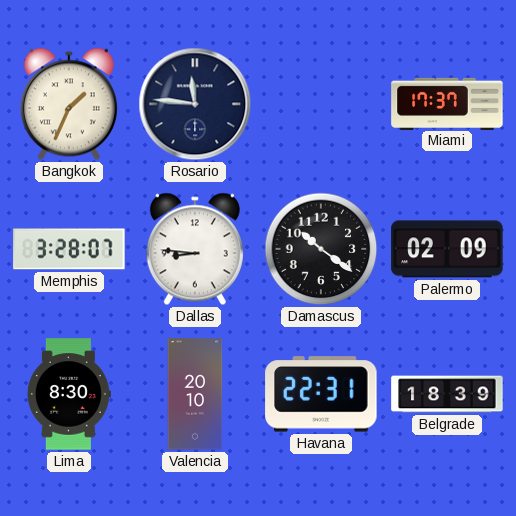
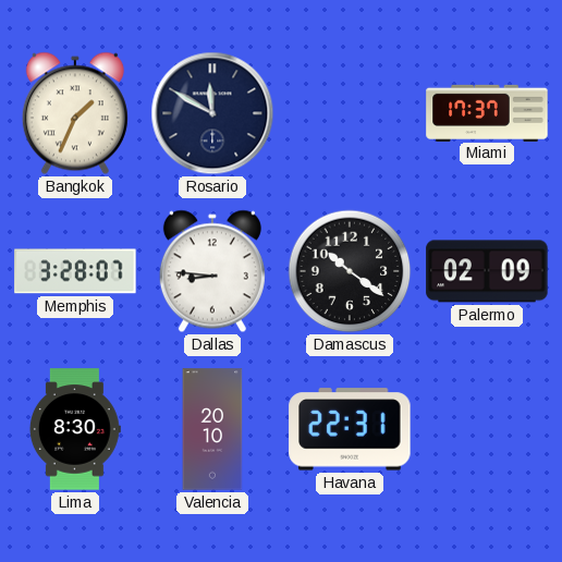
Rosario: 11:46 -> 11:50
Belgrade: 18:39 -> none
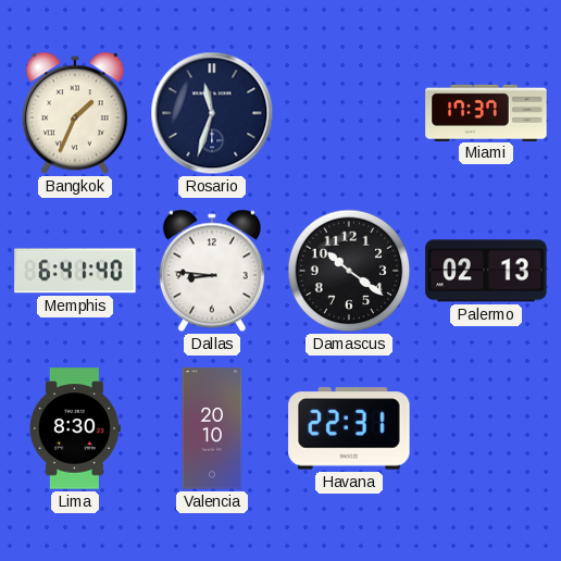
Rosario: 11:50 -> 11:33
Memphis: 3:28 -> 6:41
Palermo: 02:09 -> 02:13
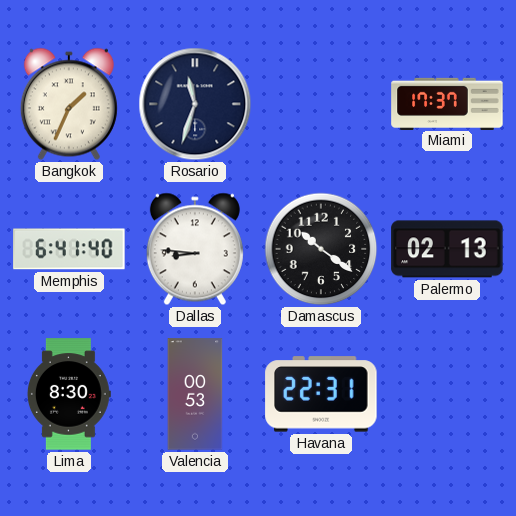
Valencia: 20:10 -> 00:53
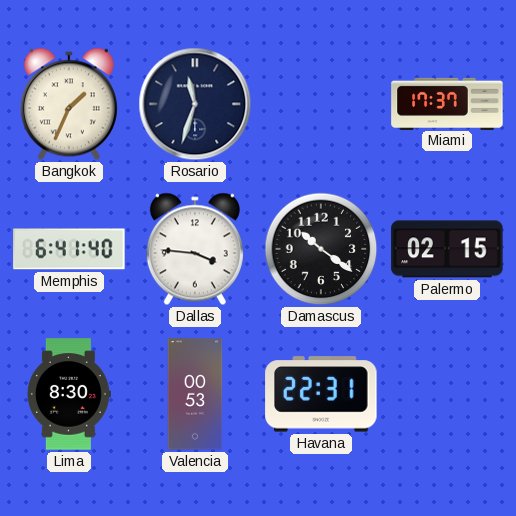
Dallas: 8:46 -> 3:46
Palermo: 02:13 -> 02:15
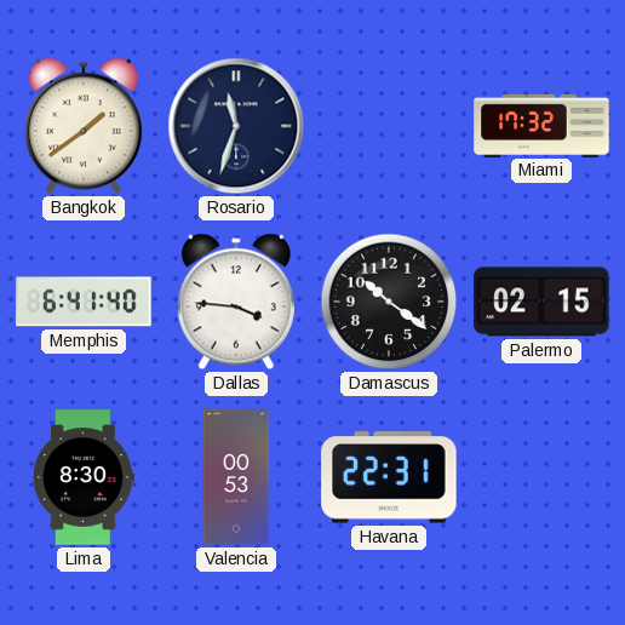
Bangkok: 1:34 -> 1:39
Miami: 17:37 -> 17:32
